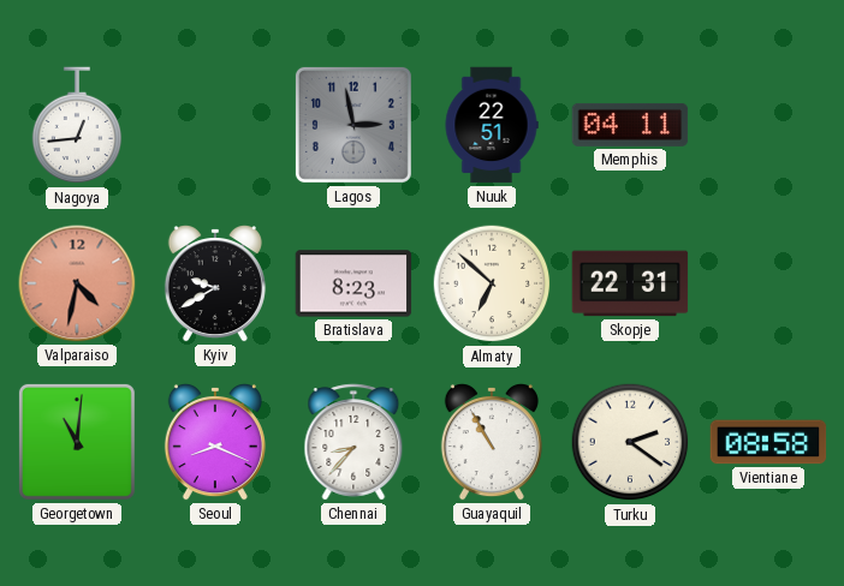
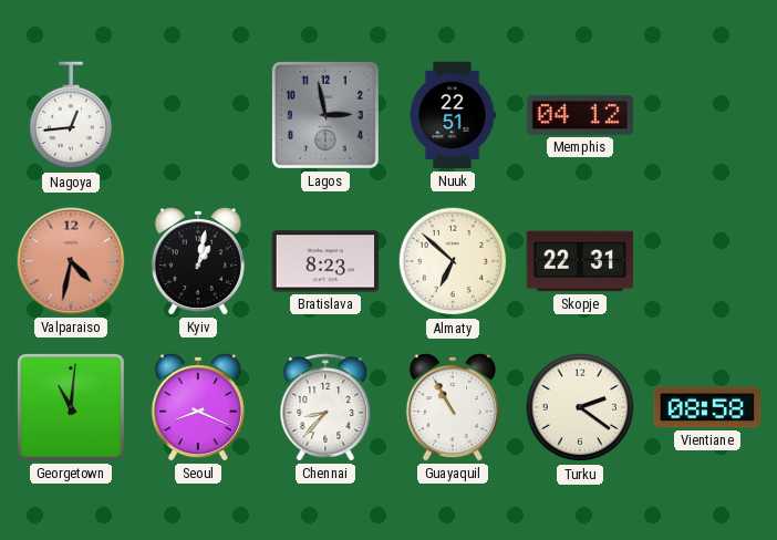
Memphis: 04:11 -> 04:12
Kyiv: 9:40 -> 1:02
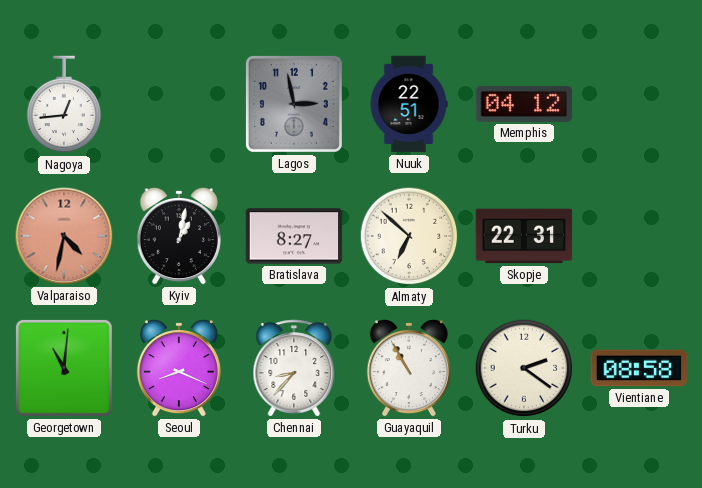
Bratislava: 8:23 -> 8:27
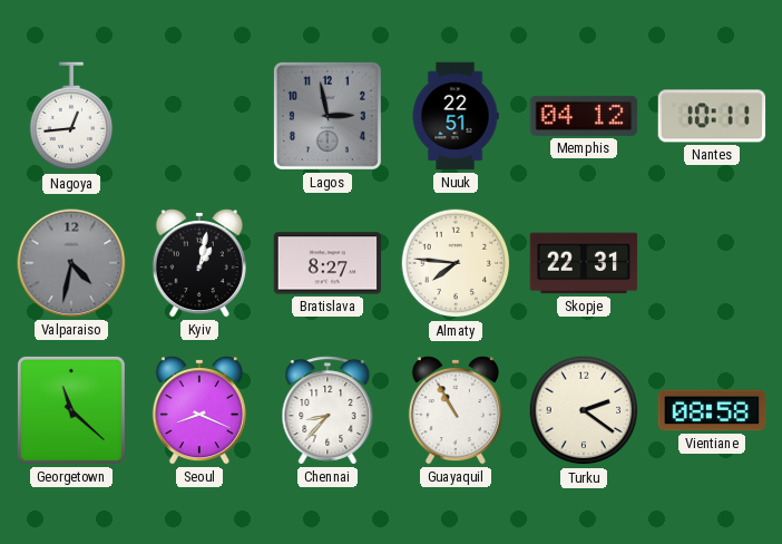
Nantes: none -> 10:11
Valparaiso dial: salmon -> grey
Almaty: 6:52 -> 7:46
Georgetown: 11:01 -> 11:22
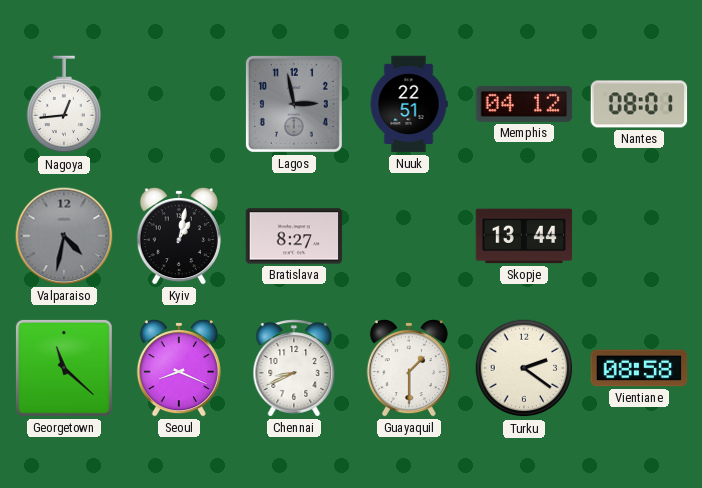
Nantes: 10:11 -> 08:01
Almaty: 7:46 -> none
Skopje: 22:31 -> 13:44
Chennai: 8:37 -> 8:41
Guayaquil: 10:55 -> 1:30
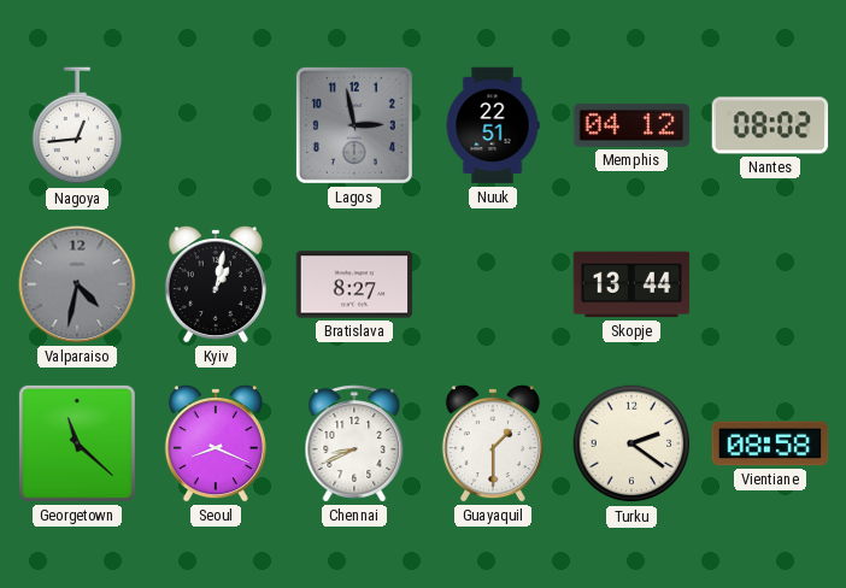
Nantes: 08:01 -> 08:02
